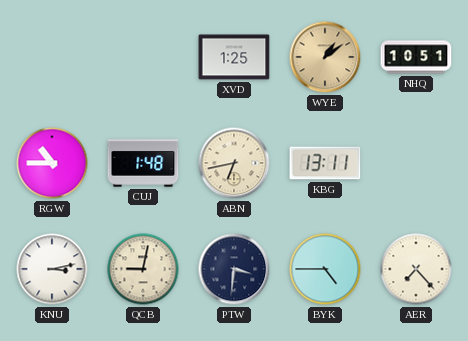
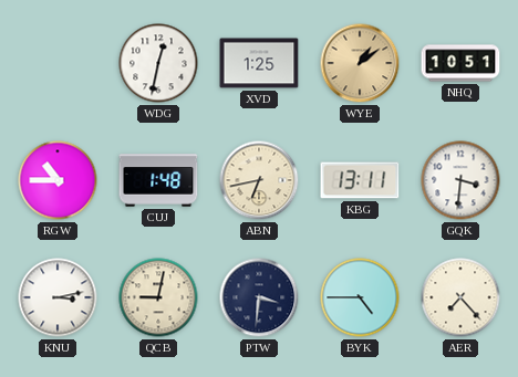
WDG: none -> 12:32
GQK: none -> 3:31
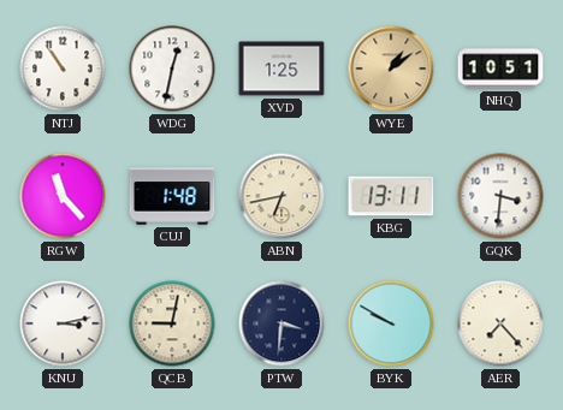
NTJ: none -> 10:54
RGW: 10:45 -> 11:23
BYK: 4:45 -> 9:50
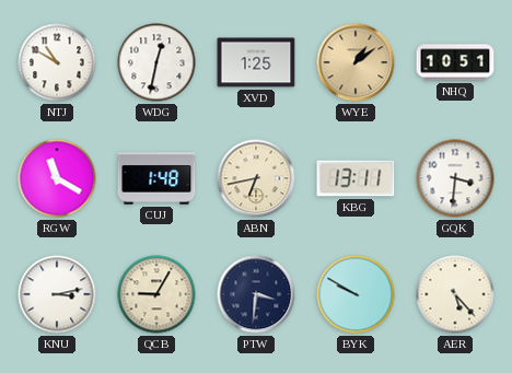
NTJ: 10:54 -> 10:50
RGW: 11:23 -> 11:20
QCB: 9:02 -> 9:05
AER: 7:23 -> 5:23
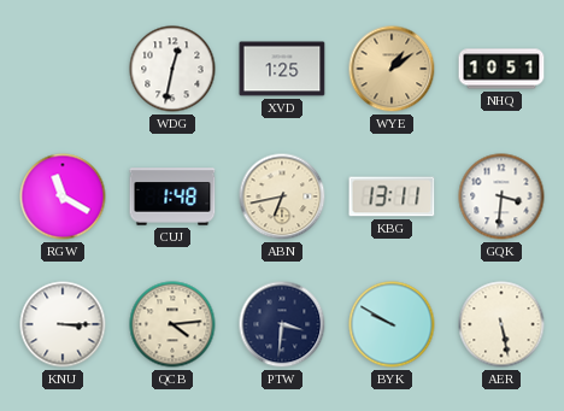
NTJ: 10:50 -> none
KNU: 3:13 -> 3:15
QCB: 9:05 -> 4:14
AER: 5:23 -> 5:28
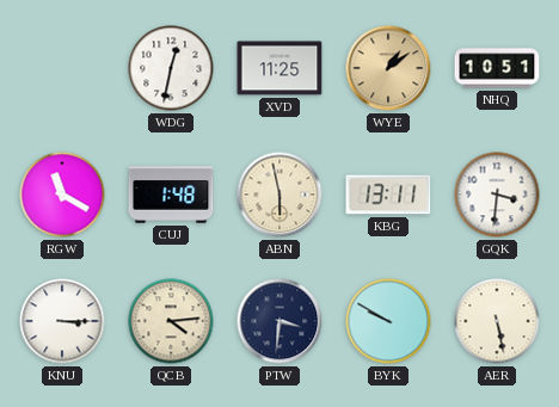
XVD: 1:25 -> 11:25
ABN: 6:43 -> 5:58
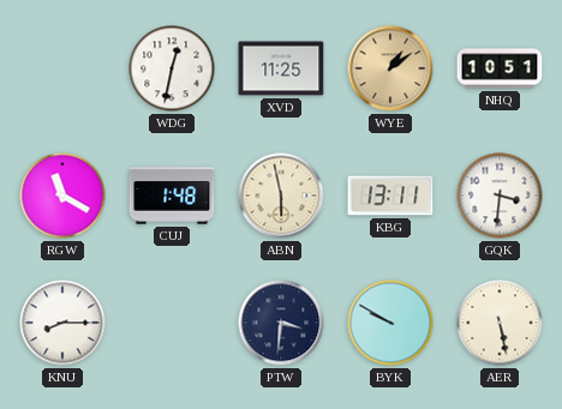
KNU: 3:15 -> 8:15
QCB: 4:14 -> none
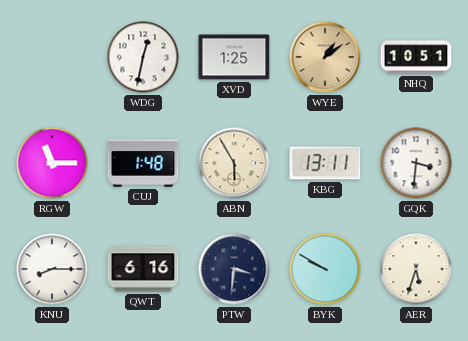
XVD: 11:25 -> 1:25
RGW: 11:20 -> 11:15
ABN: 5:58 -> 5:55
QWT: none -> 6:16
AER: 5:28 -> 5:33
